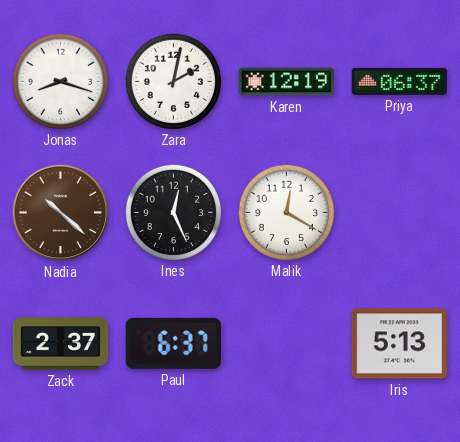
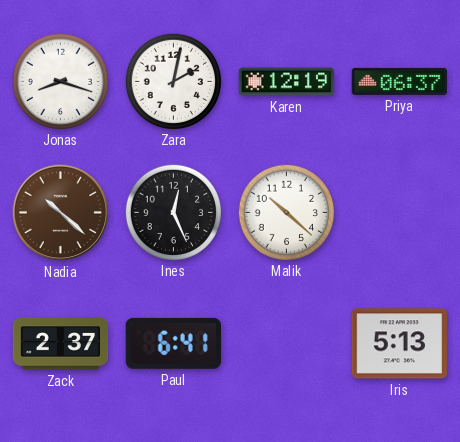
Malik: 12:20 -> 10:22
Paul: 6:37 -> 6:41
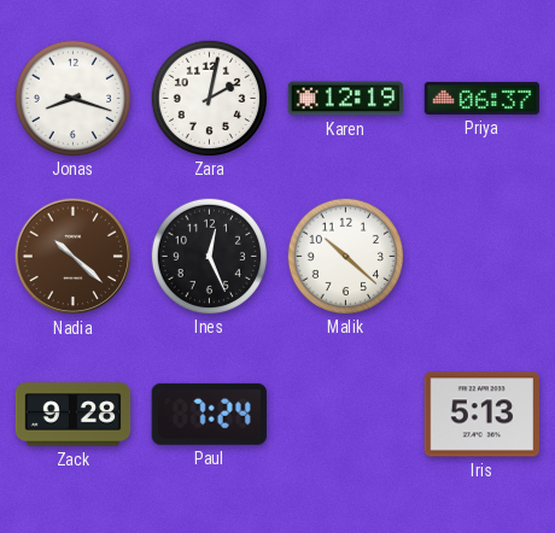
Zack: 2:37 -> 9:28
Paul: 6:41 -> 7:24
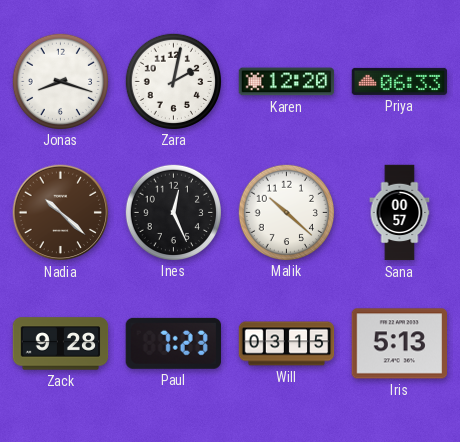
Karen: 12:19 -> 12:20
Priya: 06:37 -> 06:33
Sana: none -> 00:57
Paul: 7:24 -> 7:23
Will: none -> 03:15
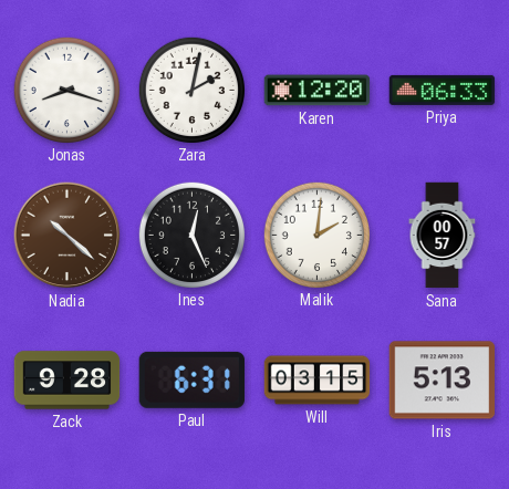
Malik: 10:22 -> 2:01
Paul: 7:23 -> 6:31
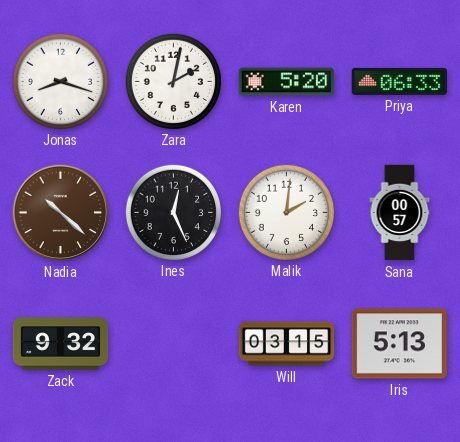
Karen: 12:20 -> 5:20
Zack: 9:28 -> 9:32
Paul: 6:31 -> none
